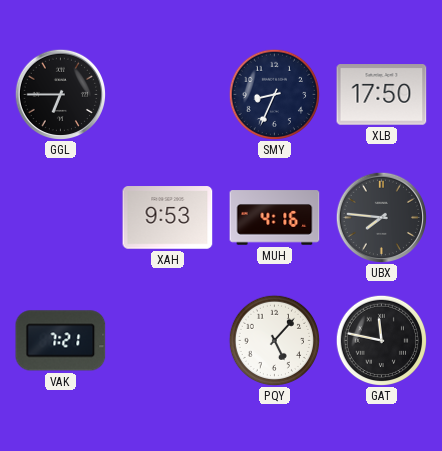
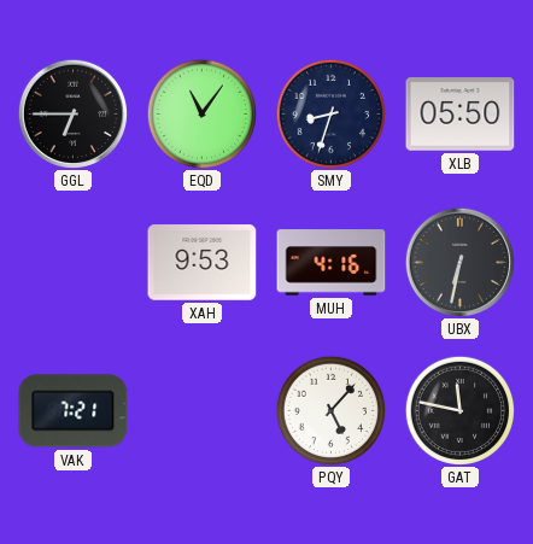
EQD: none -> 11:06
SMY: 8:34 -> 8:33
XLB: 17:50 -> 05:50
UBX: 7:46 -> 6:32
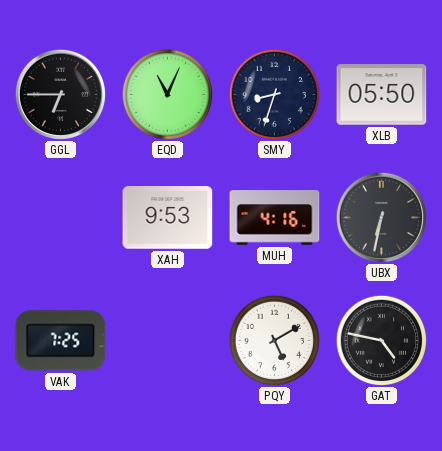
EQD: 11:06 -> 11:04
VAK: 7:21 -> 7:25
PQY: 5:07 -> 5:10
GAT: 11:47 -> 4:47
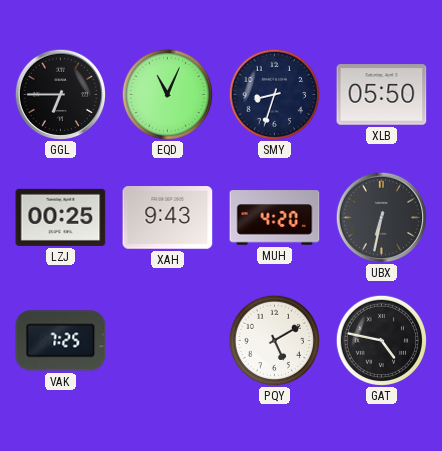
LZJ: none -> 00:25
XAH: 9:53 -> 9:43
MUH: 4:16 -> 4:20
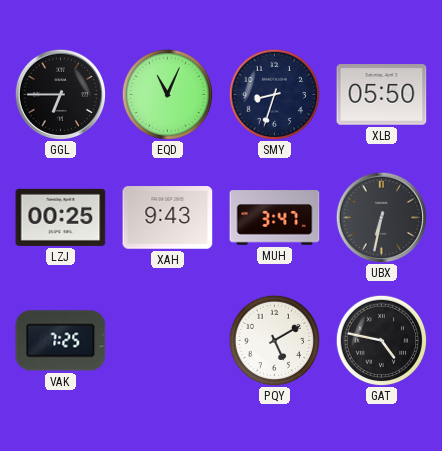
MUH: 4:20 -> 3:47
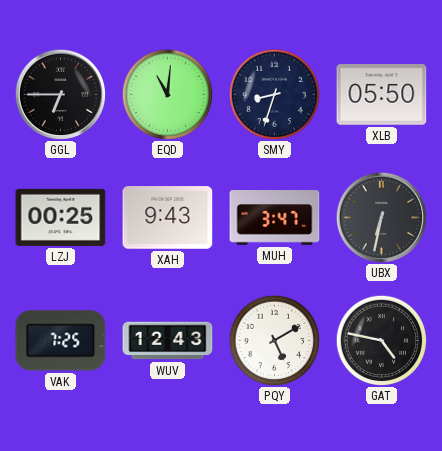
EQD: 11:04 -> 11:01
WUV: none -> 12:43
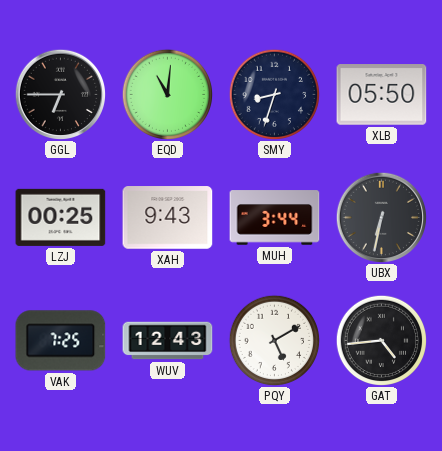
MUH: 3:47 -> 3:44
GAT: 4:47 -> 4:44
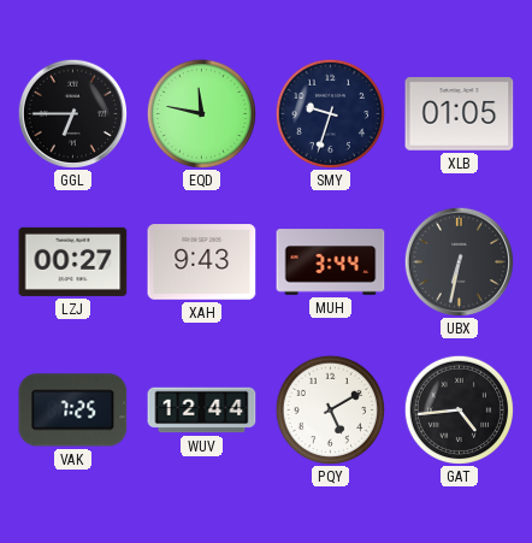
EQD: 11:01 -> 11:47
SMY: 8:33 -> 9:33
XLB: 05:50 -> 01:05
LZJ: 00:25 -> 00:27
WUV: 12:43 -> 12:44
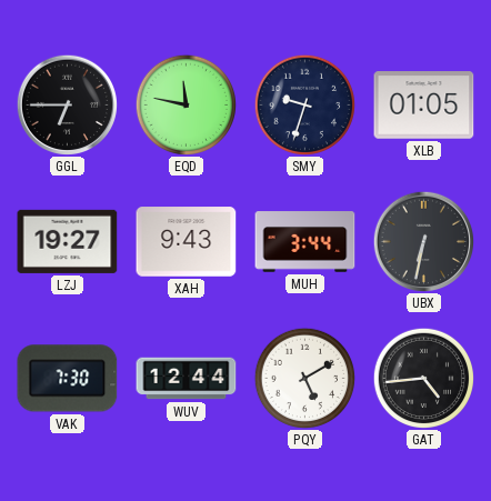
LZJ: 00:27 -> 19:27
VAK: 7:25 -> 7:30
